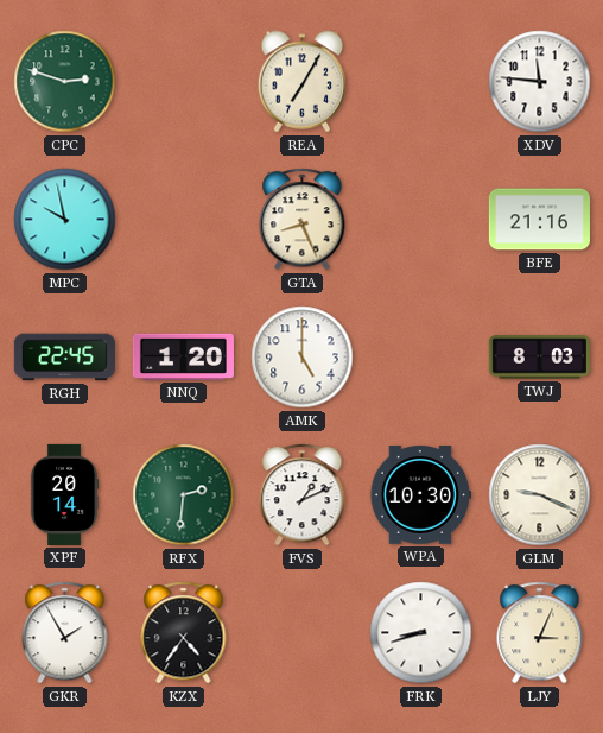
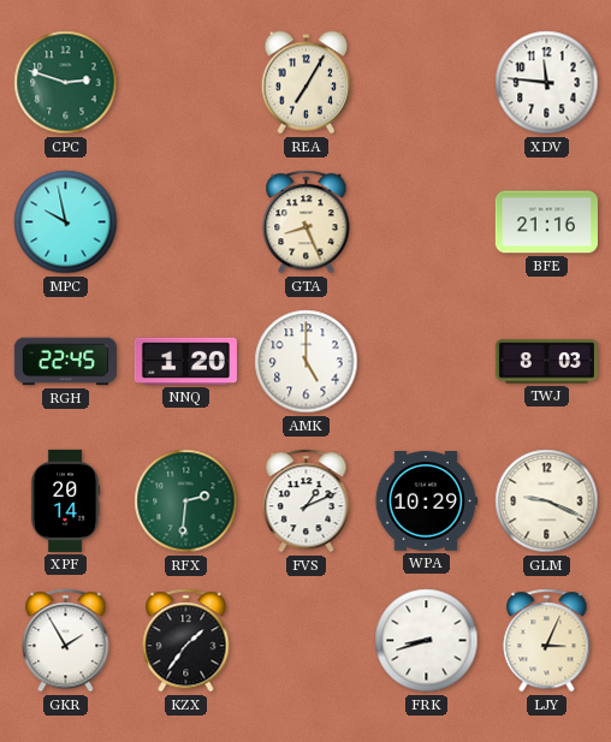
WPA: 10:30 -> 10:29
KZX: 4:36 -> 1:36
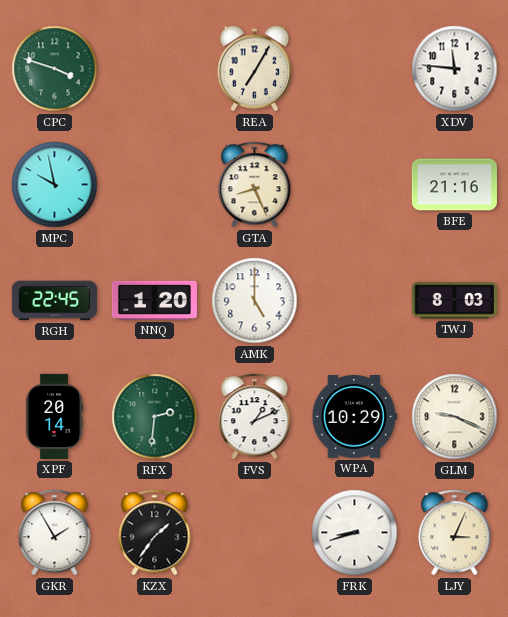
CPC: 2:48 -> 3:48
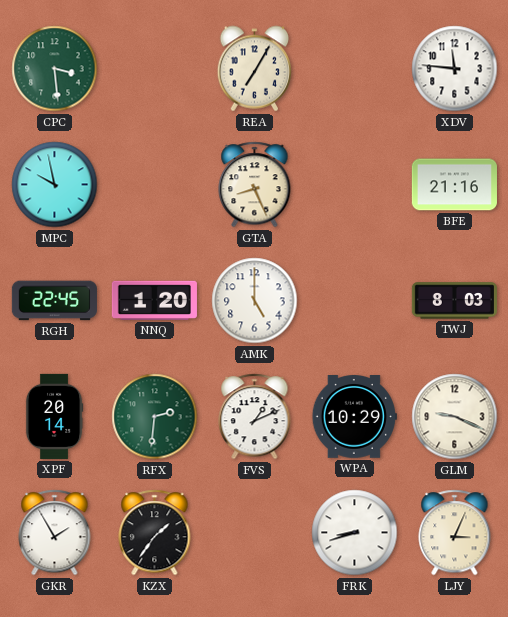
CPC: 3:48 -> 3:29
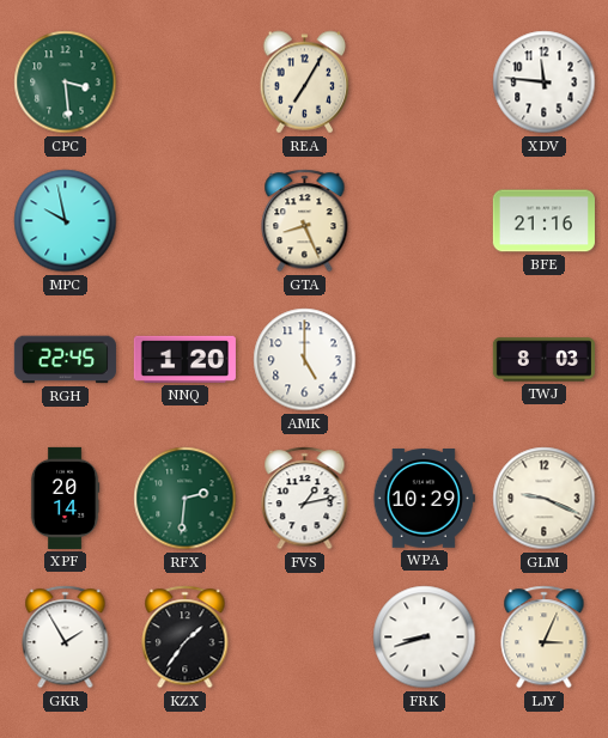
FVS: 1:11 -> 1:13
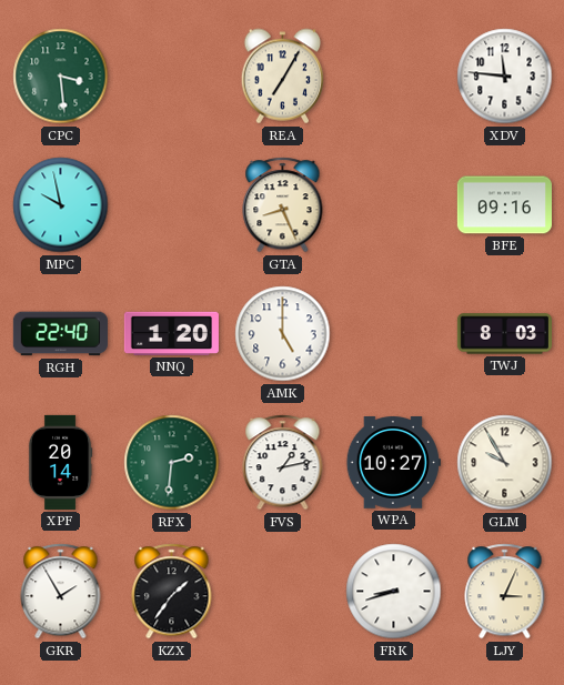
BFE: 21:16 -> 09:16
RGH: 22:45 -> 22:40
WPA: 10:29 -> 10:27
GLM: 9:19 -> 9:55
